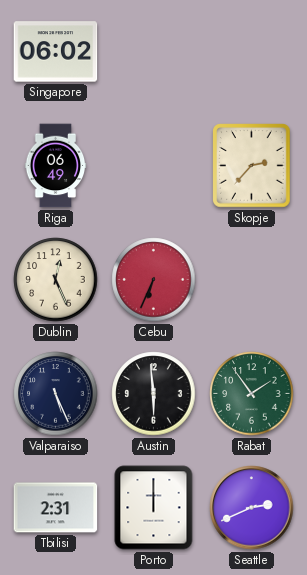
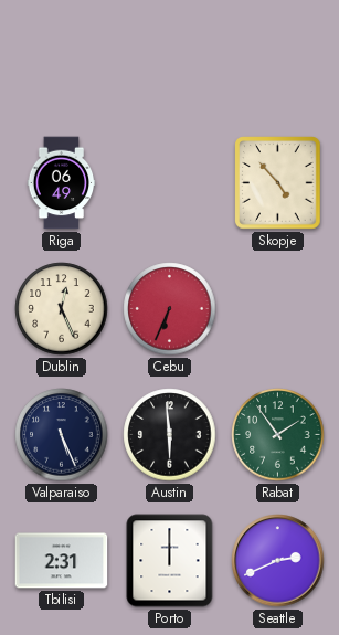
Singapore: 06:02 -> none
Skopje: 2:37 -> 4:53
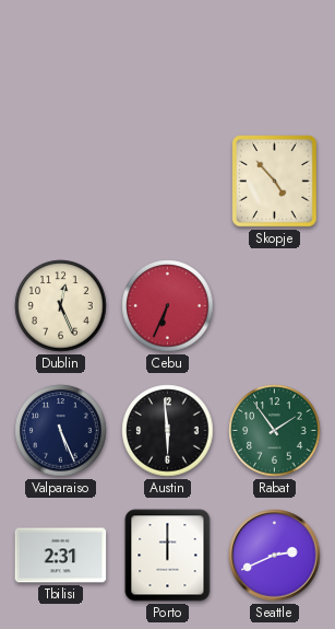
Riga: 06:49 -> none
